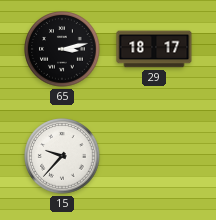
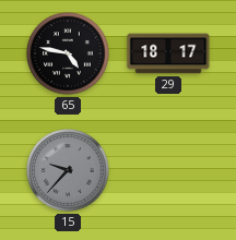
65: 3:13 -> 4:47
15 dial: white -> grey
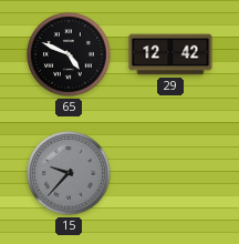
65: 4:47 -> 4:49
29: 18:17 -> 12:42
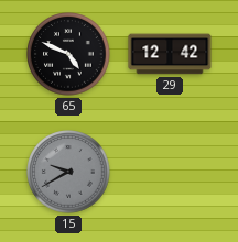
15: 9:37 -> 9:40
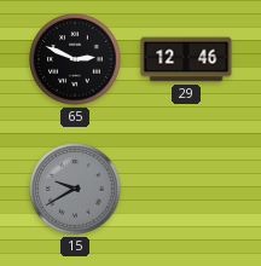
65: 4:49 -> 2:49
29: 12:42 -> 12:46
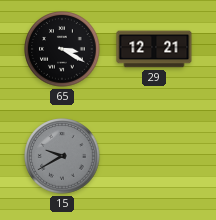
65: 2:49 -> 3:20
29: 12:46 -> 12:21
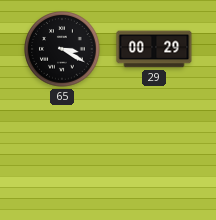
29: 12:21 -> 00:29
15: 9:40 -> none
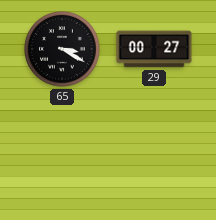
29: 00:29 -> 00:27
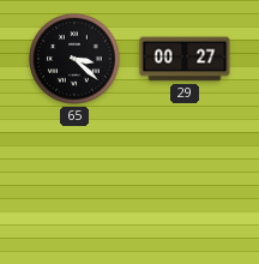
65: 3:20 -> 3:22
